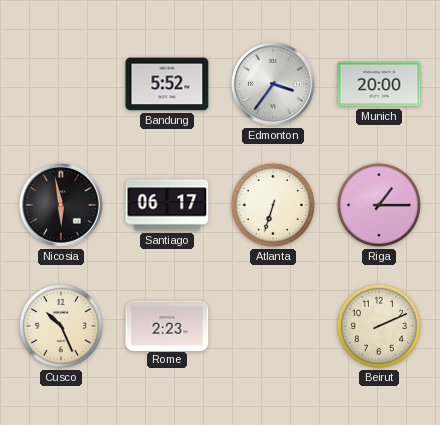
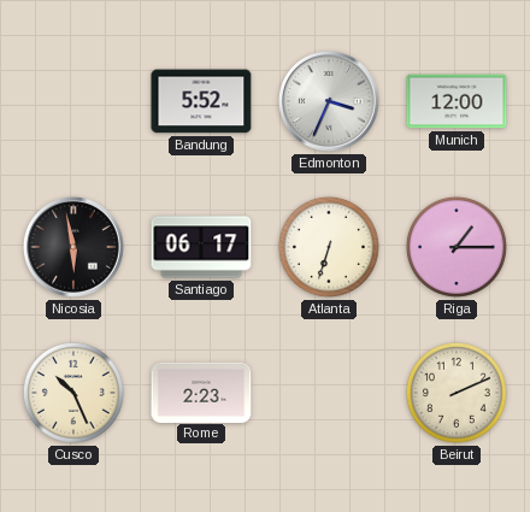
Edmonton: 3:36 -> 3:34
Munich: 20:00 -> 12:00
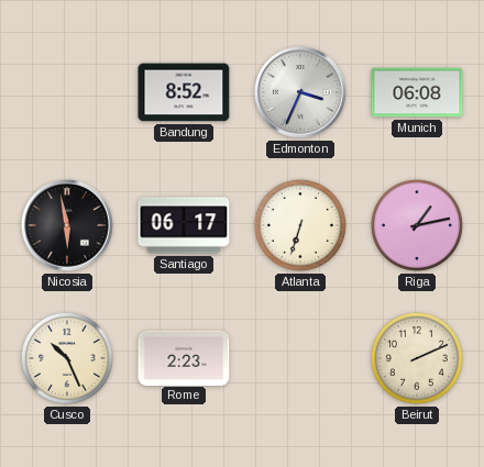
Bandung: 5:52 -> 8:52
Munich: 12:00 -> 06:08
Riga: 1:15 -> 1:13
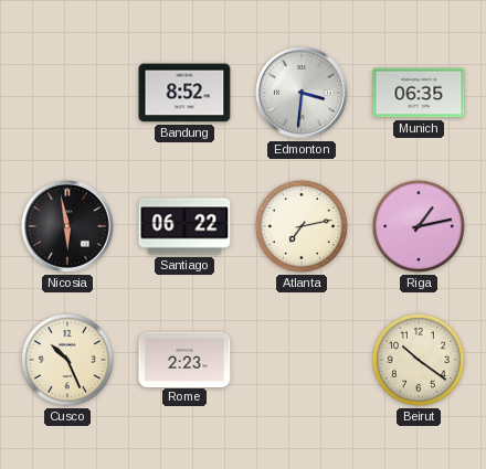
Edmonton: 3:34 -> 3:31
Munich: 06:08 -> 06:35
Santiago: 06:17 -> 06:22
Atlanta: 6:33 -> 7:13
Beirut: 2:11 -> 10:21
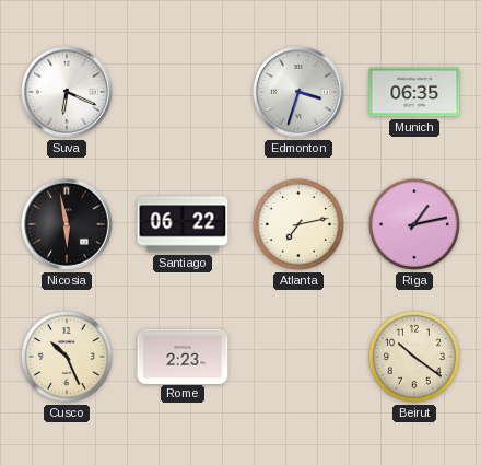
Suva: none -> 6:19
Bandung: 8:52 -> none
Edmonton: 3:31 -> 3:33
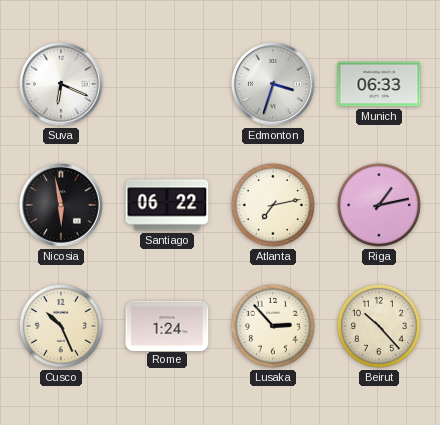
Munich: 06:35 -> 06:33
Rome: 2:23 -> 1:24
Lusaka: none -> 2:53
Beirut: 10:21 -> 10:23
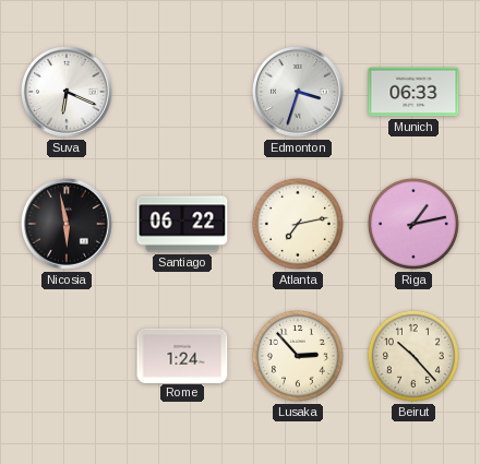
Cusco: 10:26 -> none
